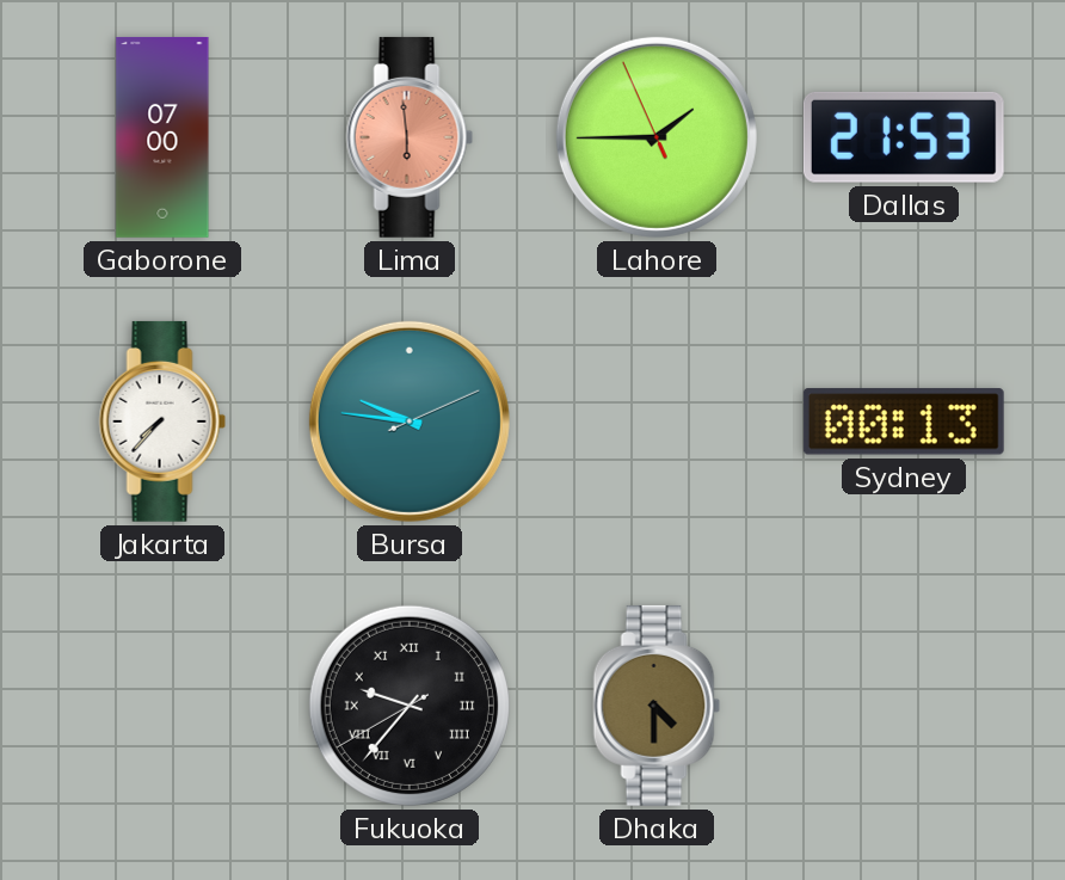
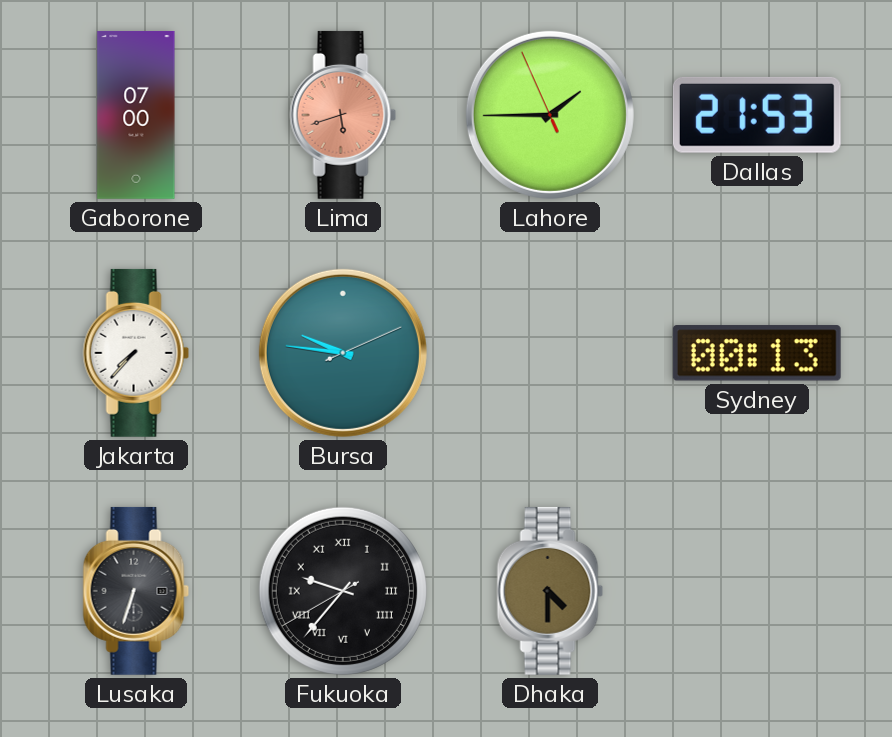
Lima: 5:59 -> 5:42
Lusaka: none -> 6:33
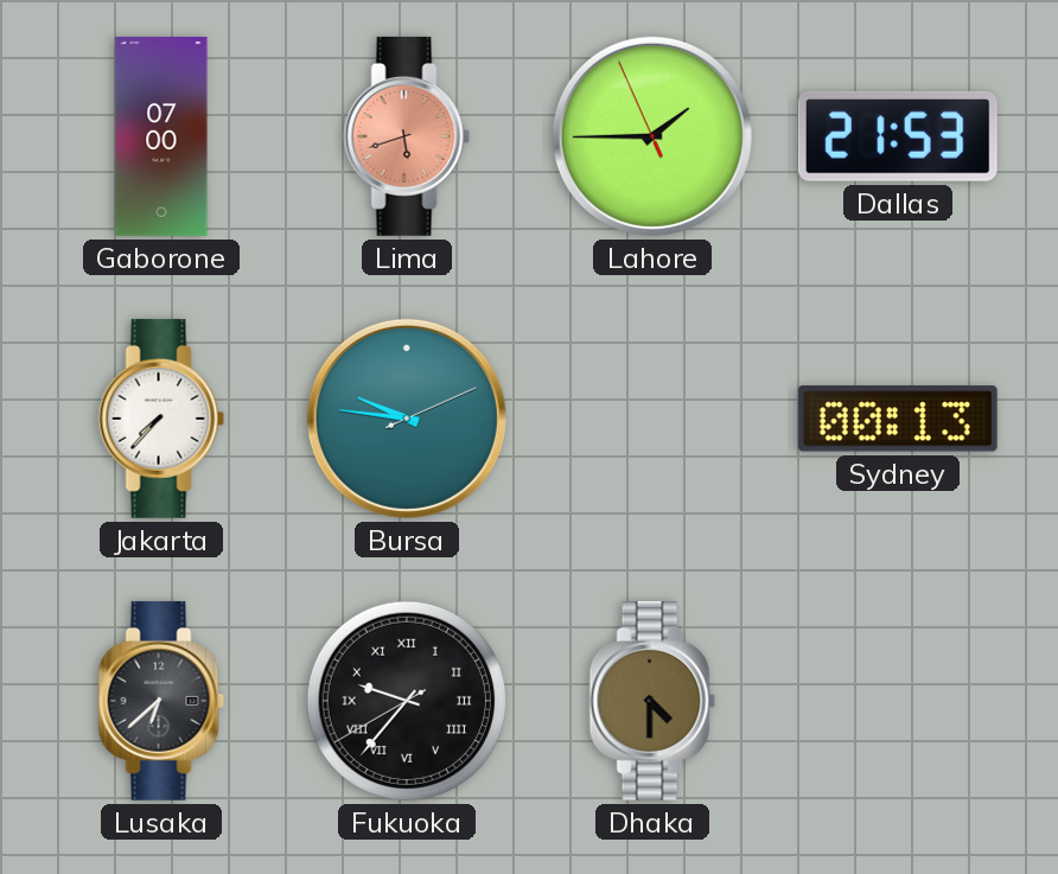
Lusaka: 6:33 -> 6:38
